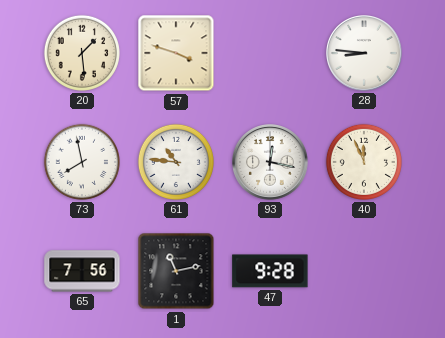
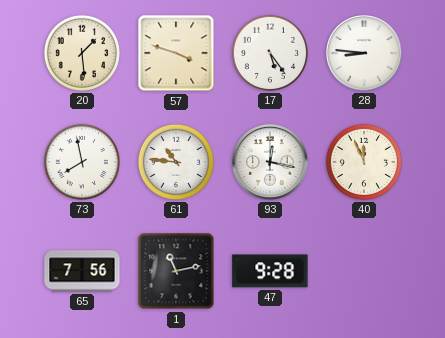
17: none -> 5:24
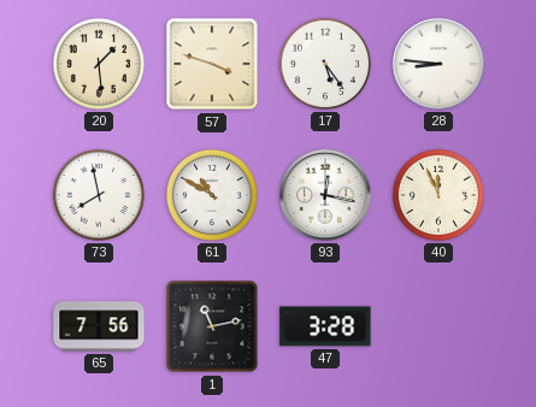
61: 10:46 -> 10:50
47: 9:28 -> 3:28
